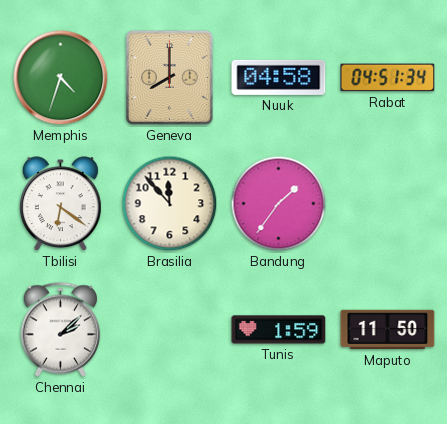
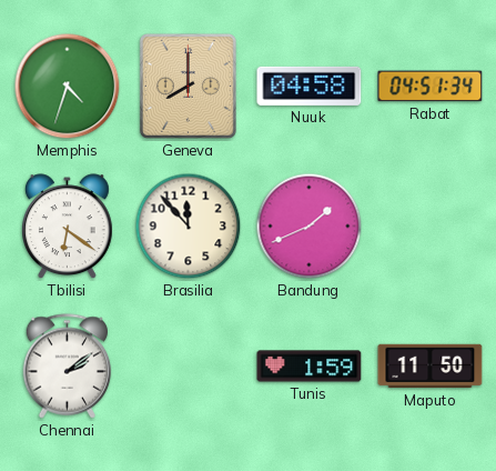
Bandung: 1:36 -> 1:41
Chennai: 2:08 -> 2:09
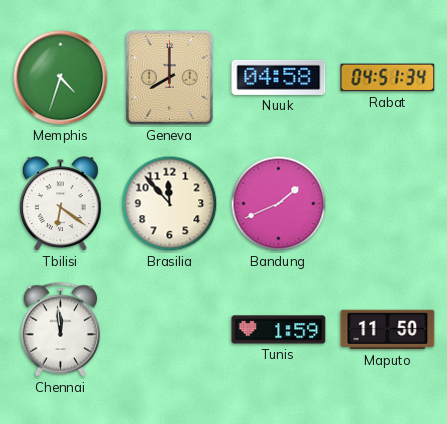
Chennai: 2:09 -> 11:59
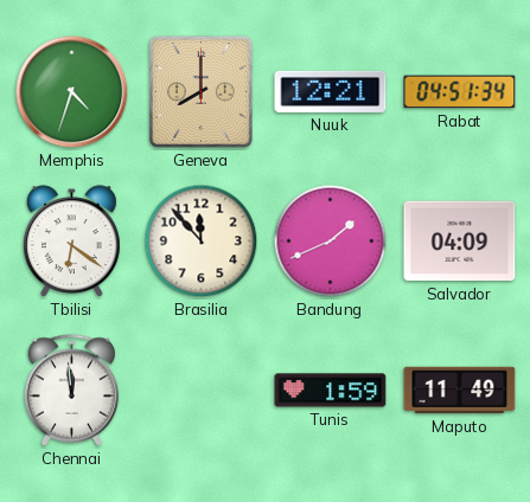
Nuuk: 04:58 -> 12:21
Salvador: none -> 04:09
Maputo: 11:50 -> 11:49
